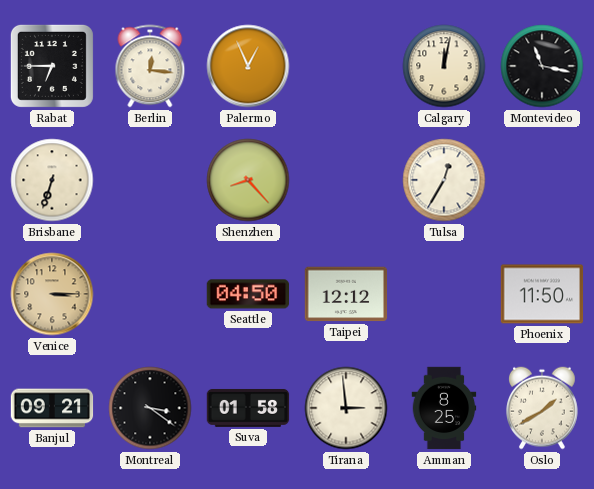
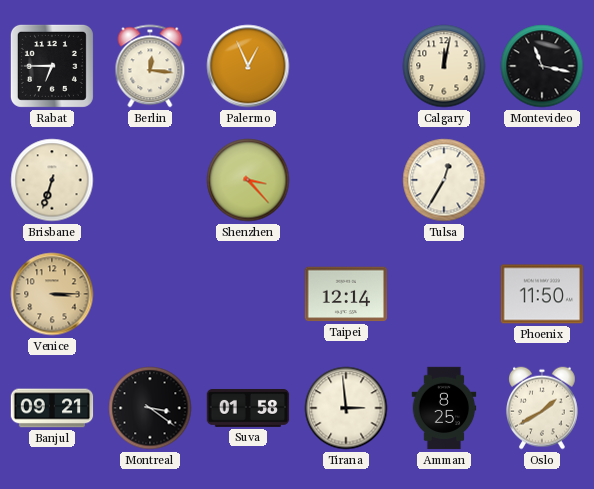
Shenzhen: 8:23 -> 3:23
Seattle: 04:50 -> none
Taipei: 12:12 -> 12:14
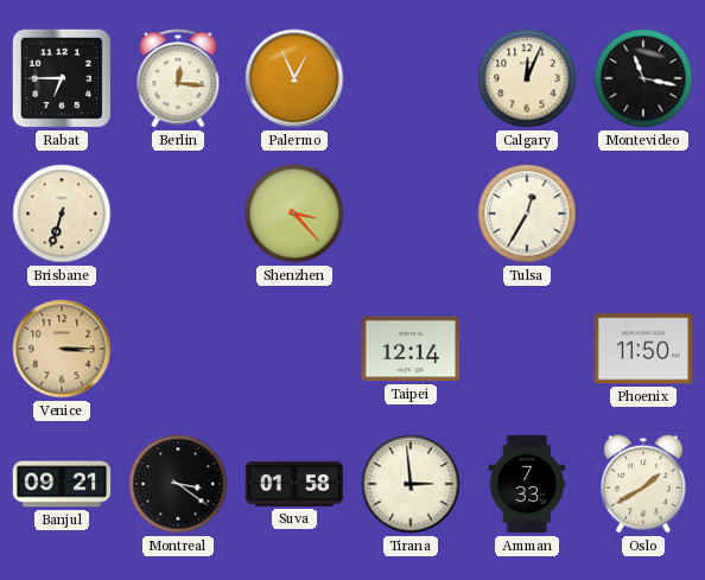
Calgary: 12:02 -> 12:04
Amman: 8:25 -> 7:33
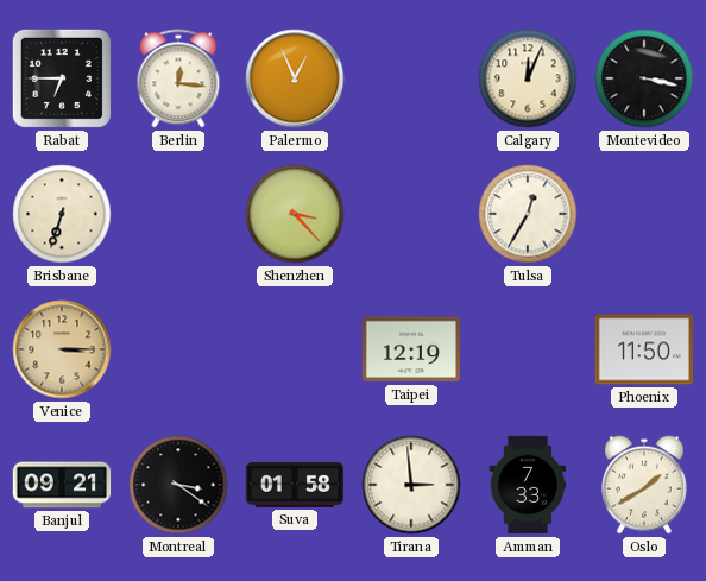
Montevideo: 11:17 -> 3:17
Taipei: 12:14 -> 12:19
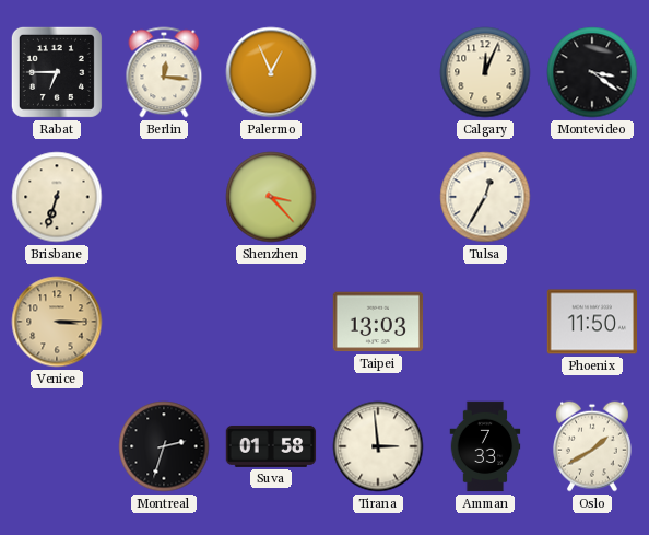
Montevideo: 3:17 -> 3:21
Taipei: 12:19 -> 13:03
Banjul: 09:21 -> none
Montreal: 3:21 -> 2:33
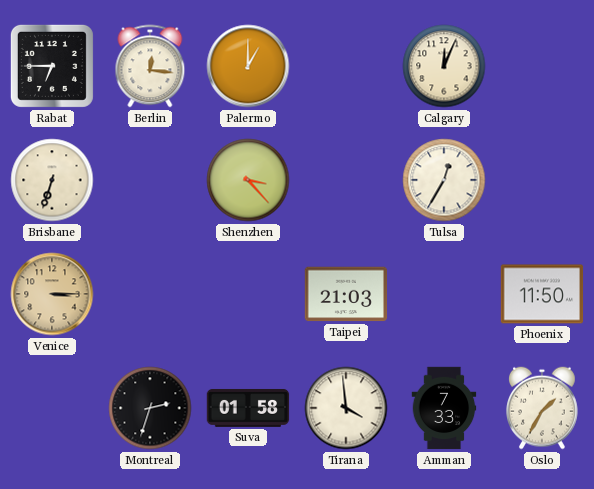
Palermo: 12:56 -> 1:00
Montevideo: 3:21 -> none
Taipei: 13:03 -> 21:03
Tirana: 2:59 -> 3:59
Oslo: 1:40 -> 1:35
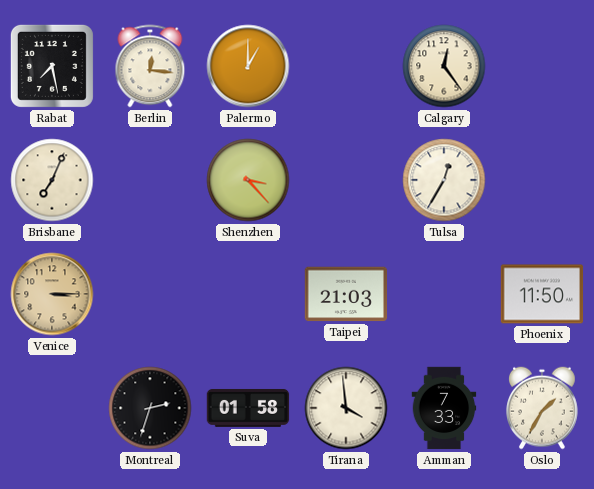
Rabat: 6:45 -> 7:28
Calgary: 12:04 -> 12:24
Brisbane: 6:33 -> 7:04
